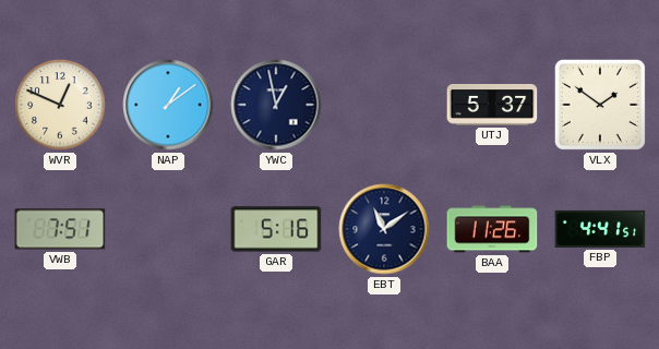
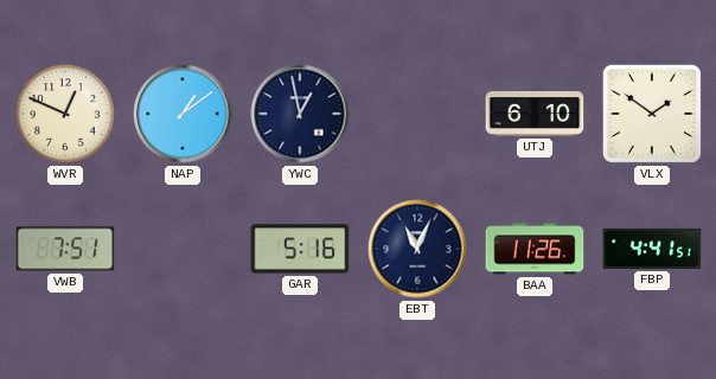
UTJ: 5:37 -> 6:10
EBT: 11:09 -> 11:04
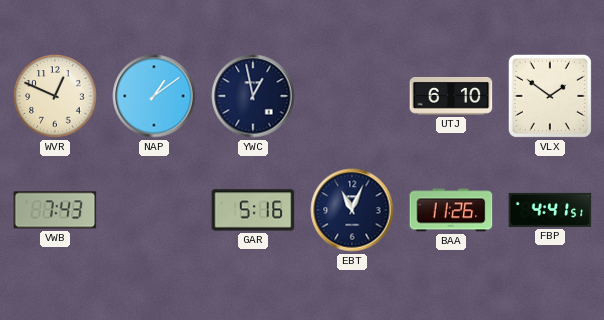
VWB: 7:51 -> 7:43
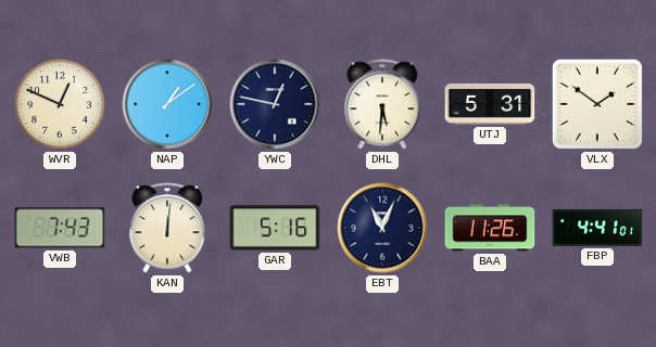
YWC: 12:58 -> 12:47
DHL: none -> 5:31
UTJ: 6:10 -> 5:31
KAN: none -> 12:01
FBP: 4:41:51 -> 4:41:01
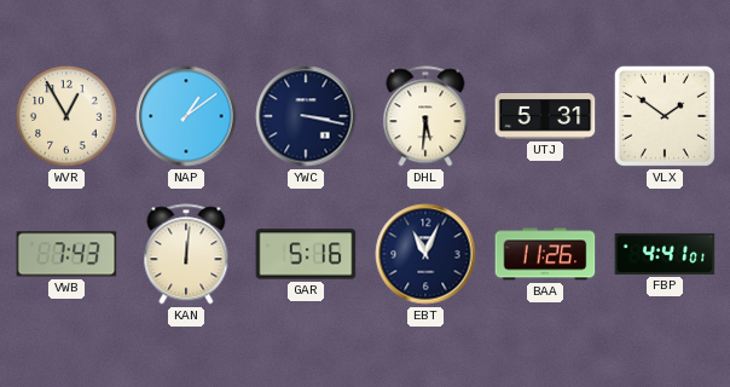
WVR: 12:49 -> 12:55
YWC: 12:47 -> 3:17
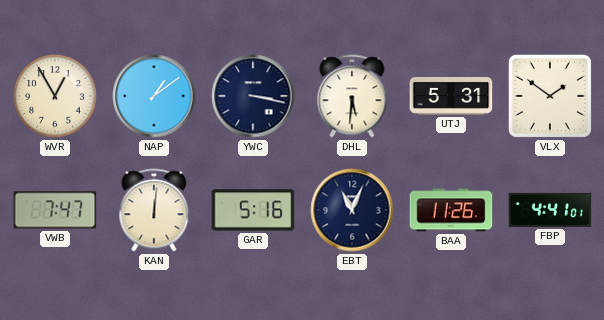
VWB: 7:43 -> 7:47
